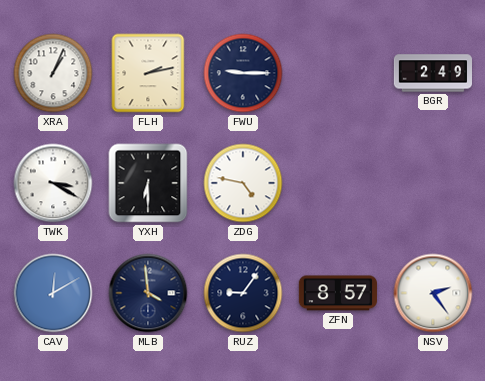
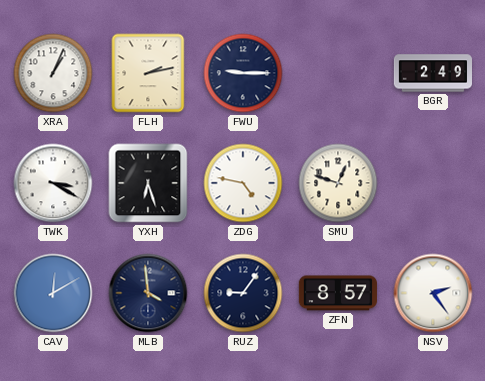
YXH: 6:30 -> 6:27
SMU: none -> 12:48
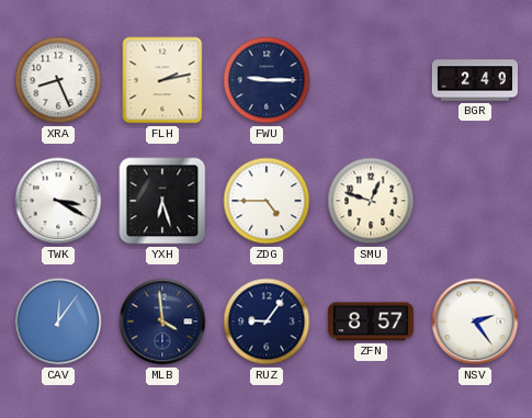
XRA: 1:04 -> 8:26
ZDG: 4:47 -> 4:45
CAV: 12:10 -> 12:06
